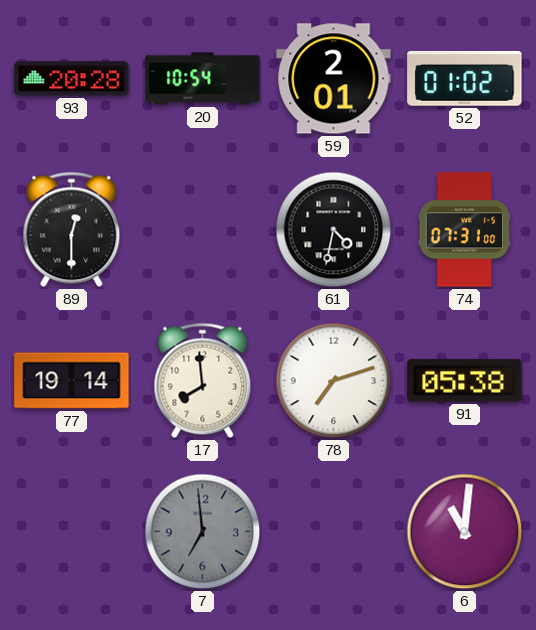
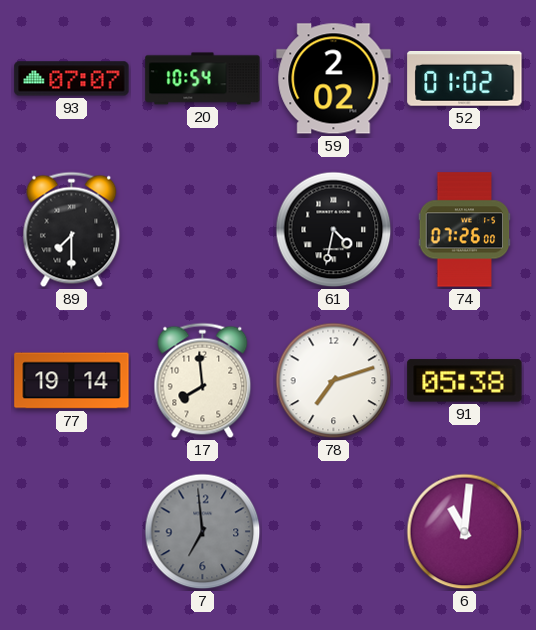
93: 20:28 -> 07:07
59: 2:01 -> 2:02
89: 12:30 -> 7:30
74: 07:31 -> 07:26
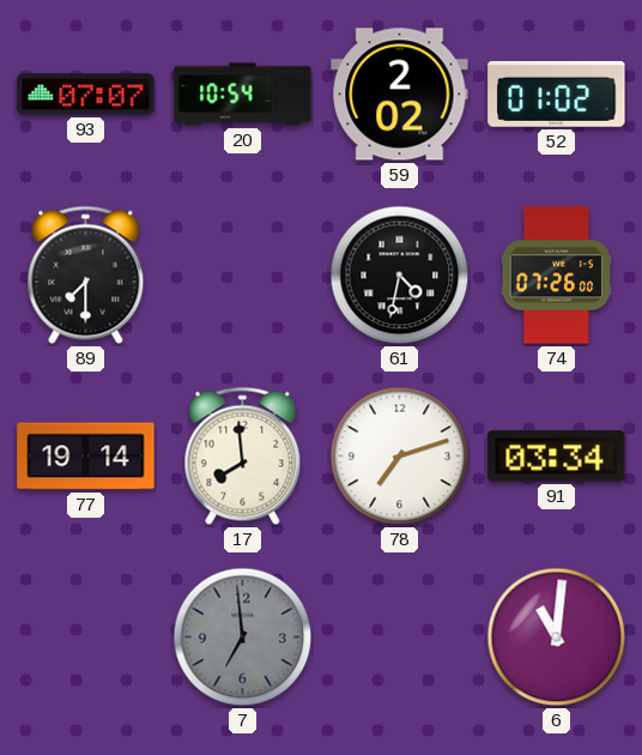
91: 05:38 -> 03:34
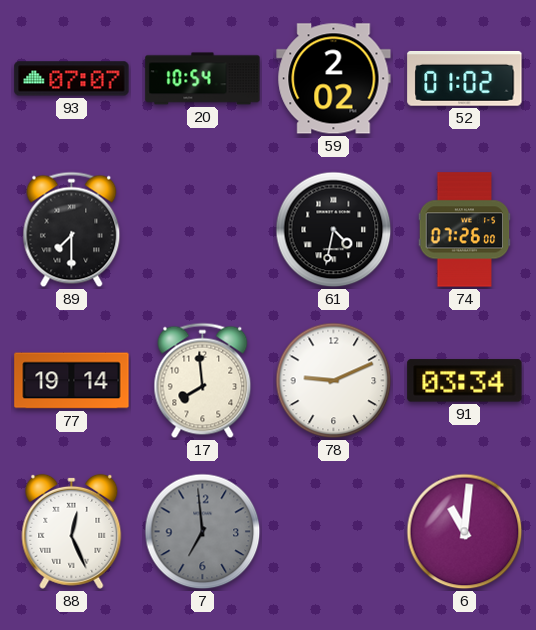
78: 7:12 -> 9:11
88: none -> 12:26
